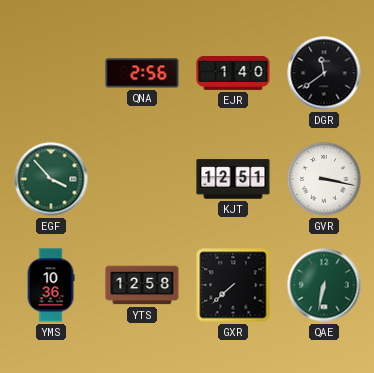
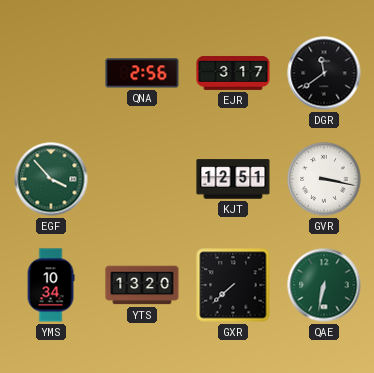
EJR: 1:40 -> 3:17
YMS: 10:36 -> 10:34
YTS: 12:58 -> 13:20
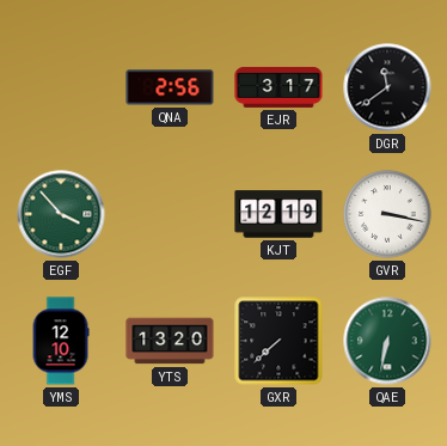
KJT: 12:51 -> 12:19
YMS: 10:34 -> 12:10
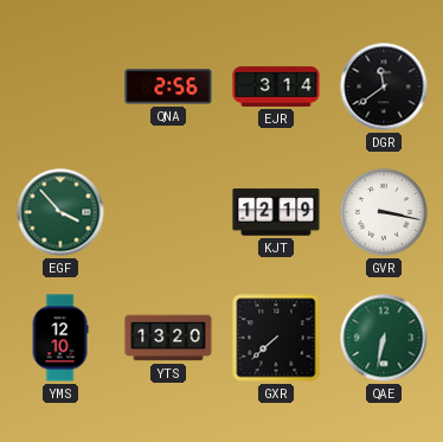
EJR: 3:17 -> 3:14
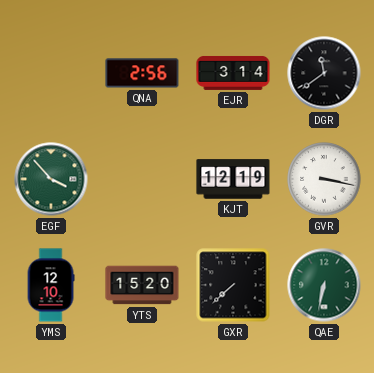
YTS: 13:20 -> 15:20
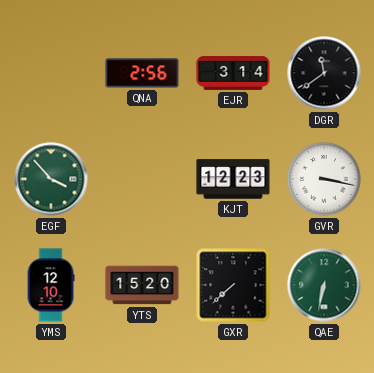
KJT: 12:19 -> 12:23
